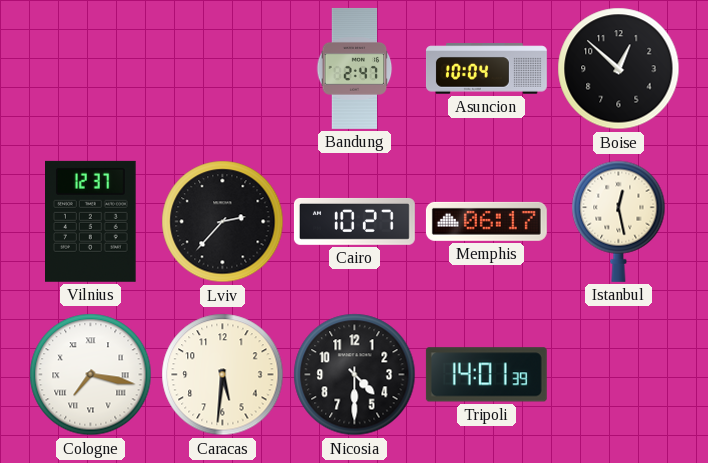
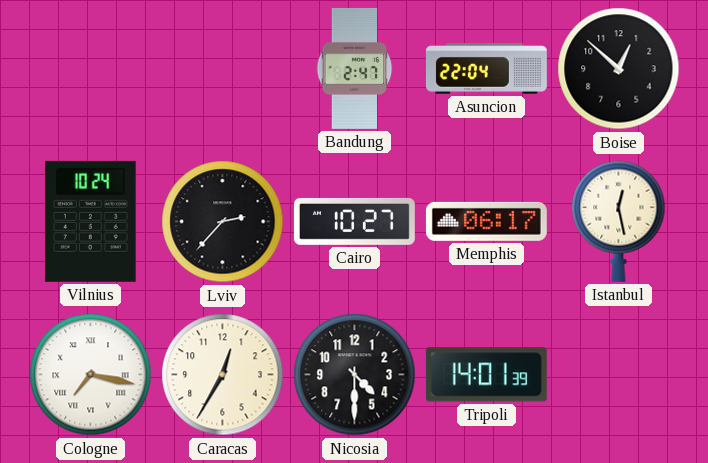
Asuncion: 10:04 -> 22:04
Vilnius: 12:37 -> 10:24
Caracas: 5:31 -> 12:35
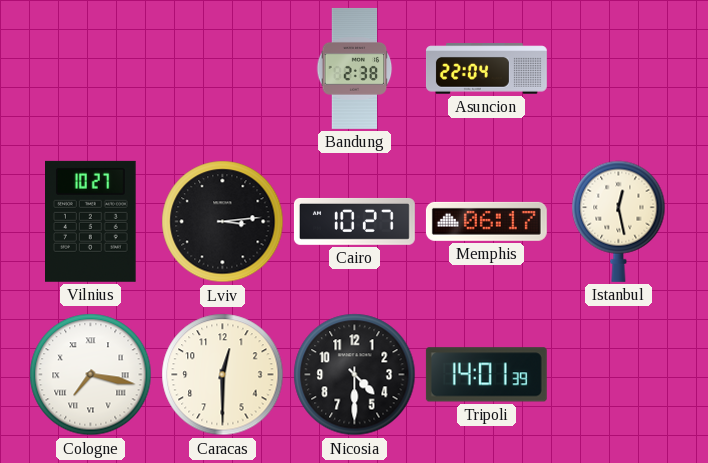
Bandung: 2:47 -> 2:38
Boise: 12:52 -> none
Vilnius: 10:24 -> 10:27
Lviv: 2:37 -> 3:14
Caracas: 12:35 -> 12:30
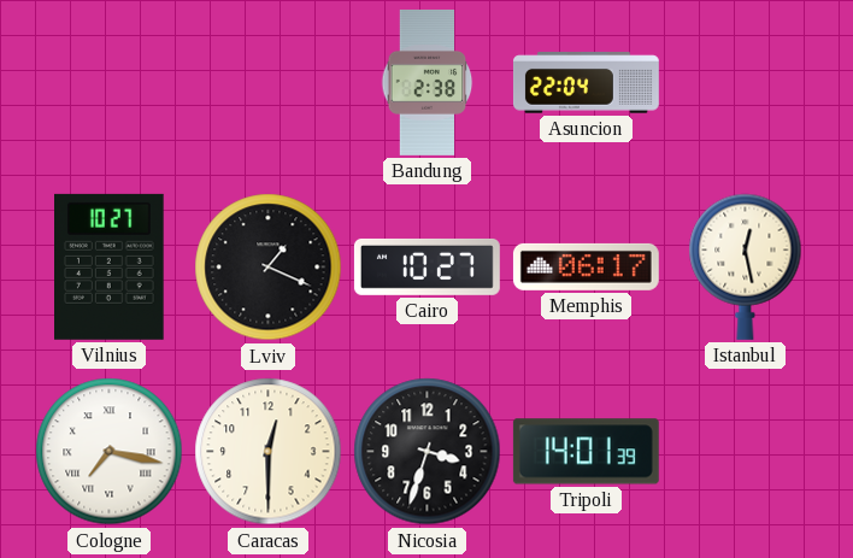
Lviv: 3:14 -> 1:19
Nicosia: 4:30 -> 3:33
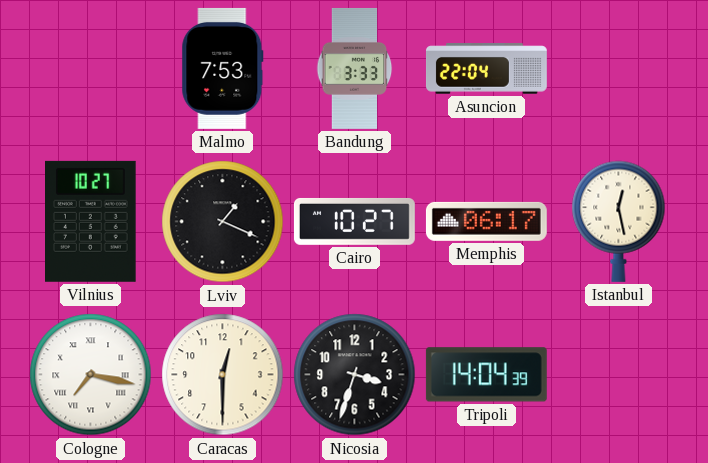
Malmo: none -> 7:53
Bandung: 2:38 -> 3:33
Tripoli: 14:01 -> 14:04
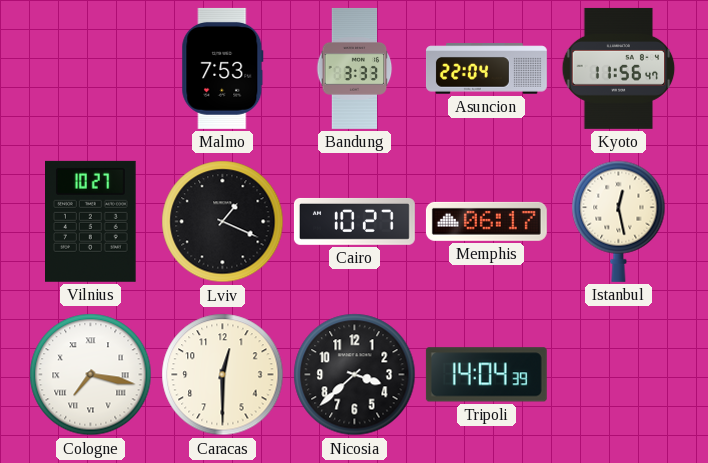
Kyoto: none -> 11:56
Nicosia: 3:33 -> 3:38
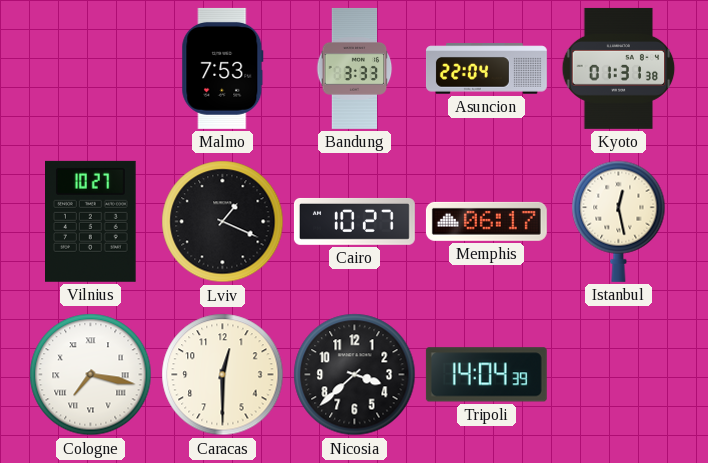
Kyoto: 11:56 -> 01:31
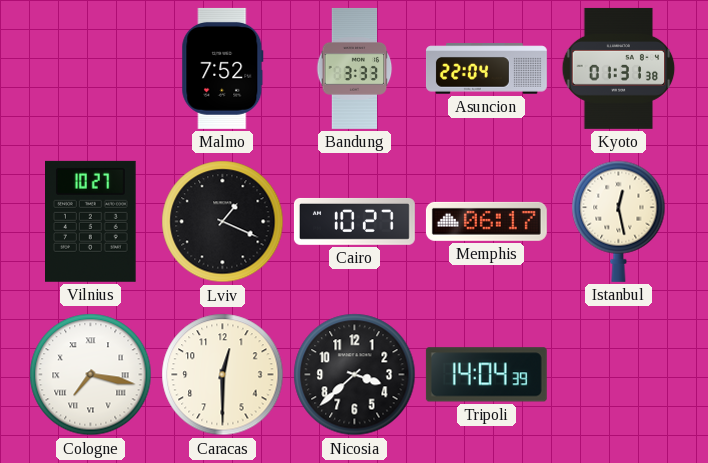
Malmo: 7:53 -> 7:52
